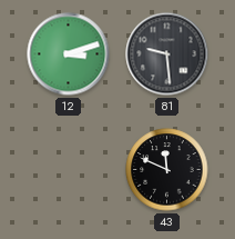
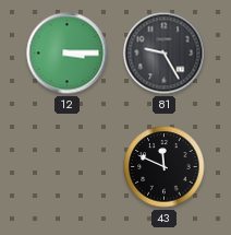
12: 3:12 -> 3:15
81: 9:29 -> 9:25
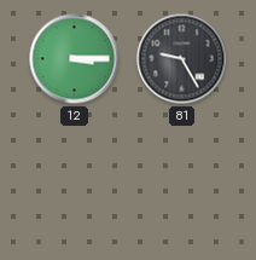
43: 11:49 -> none
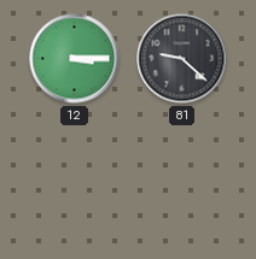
81: 9:25 -> 9:22
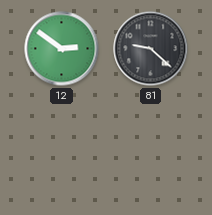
12: 3:15 -> 2:51
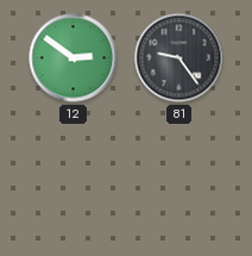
81: 9:22 -> 9:24
